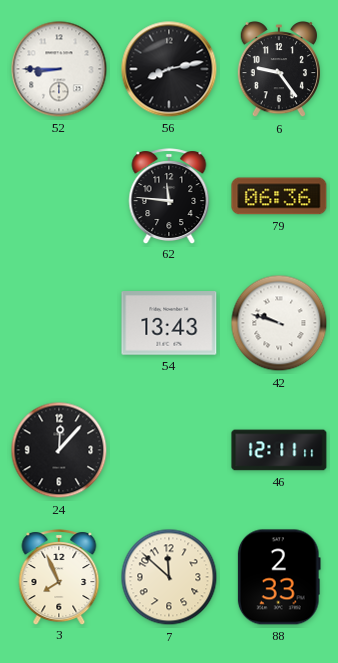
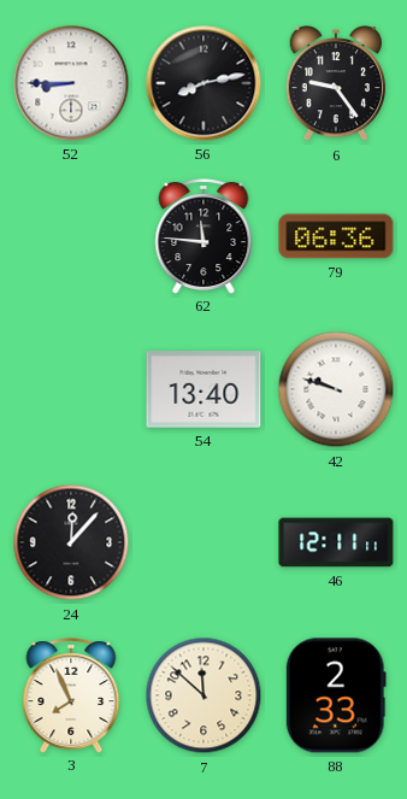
54: 13:43 -> 13:40
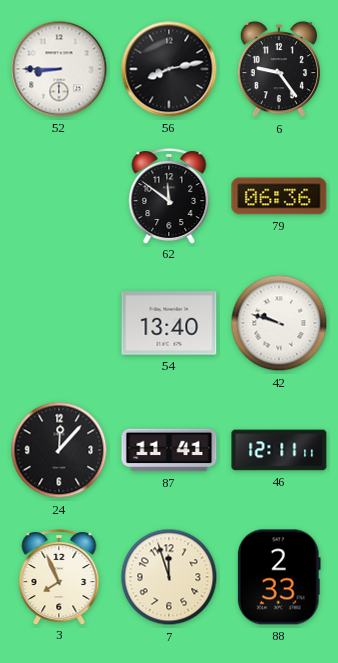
62: 11:46 -> 11:51
87: none -> 11:41
7: 11:52 -> 11:57
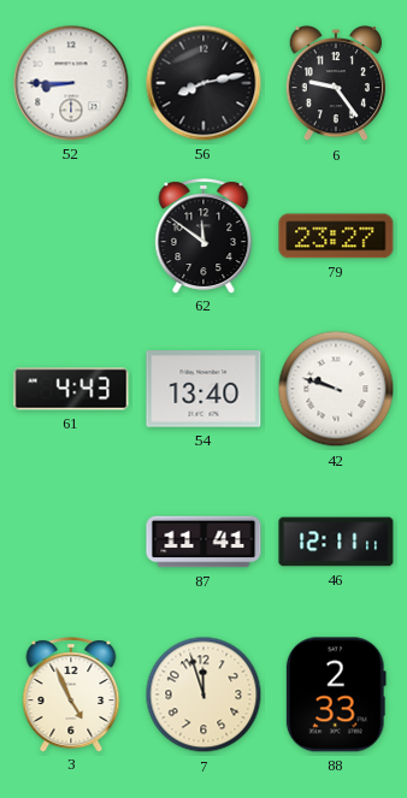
79: 06:36 -> 23:27
61: none -> 4:43
24: 12:07 -> none
3: 7:56 -> 4:56
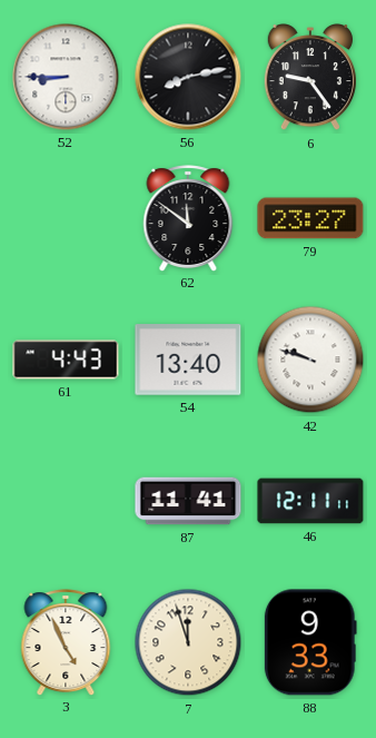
88: 2:33 -> 9:33
